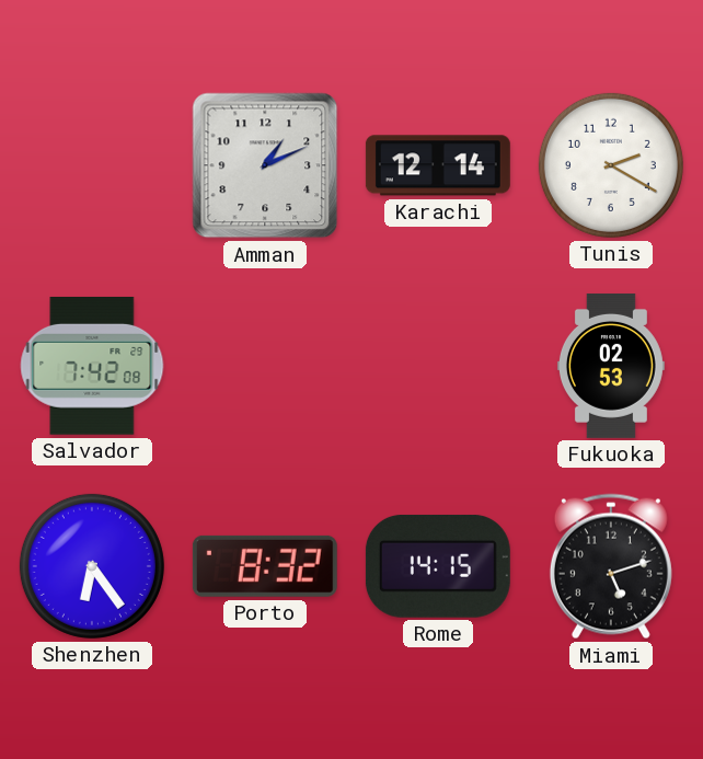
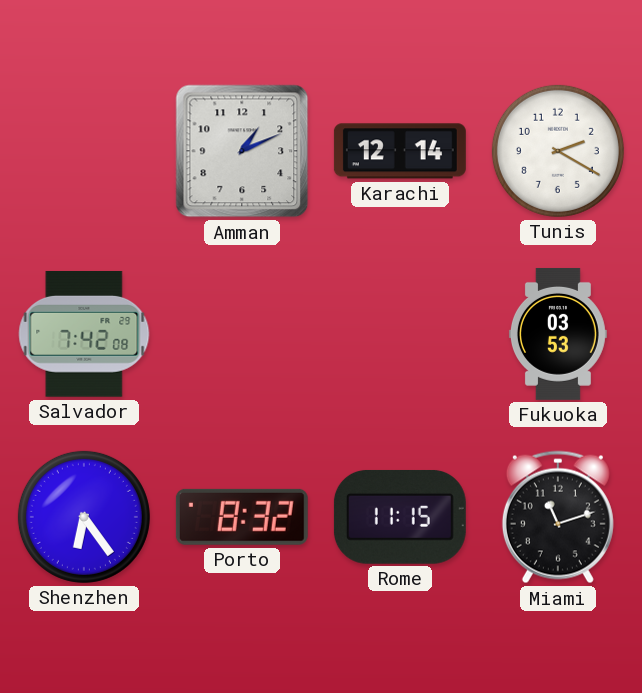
Fukuoka: 02:53 -> 03:53
Rome: 14:15 -> 11:15
Miami: 5:12 -> 11:12
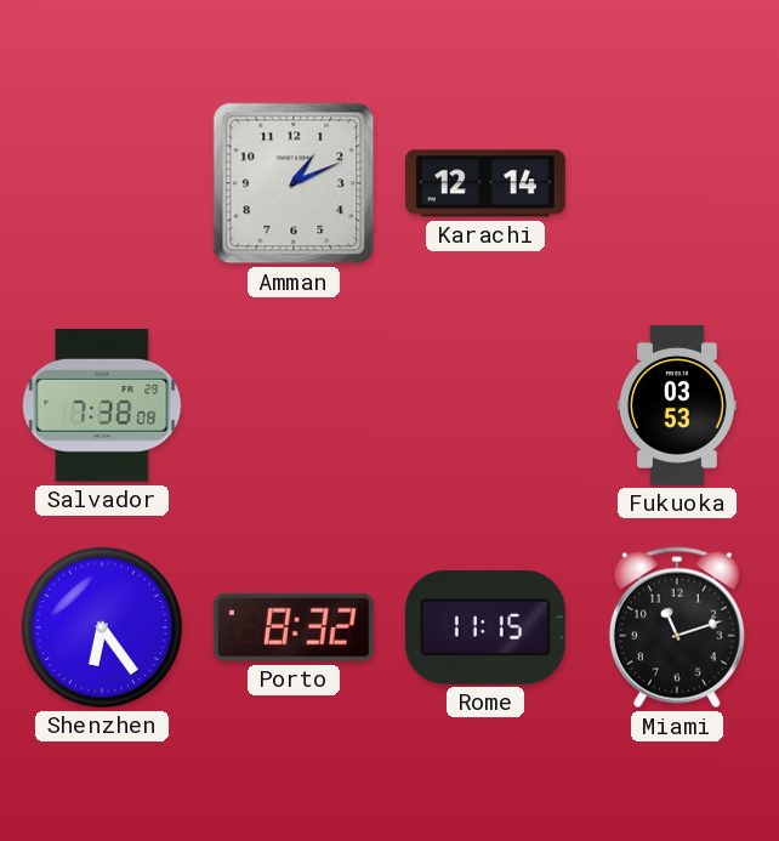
Tunis: 2:20 -> none
Salvador: 7:42 -> 7:38
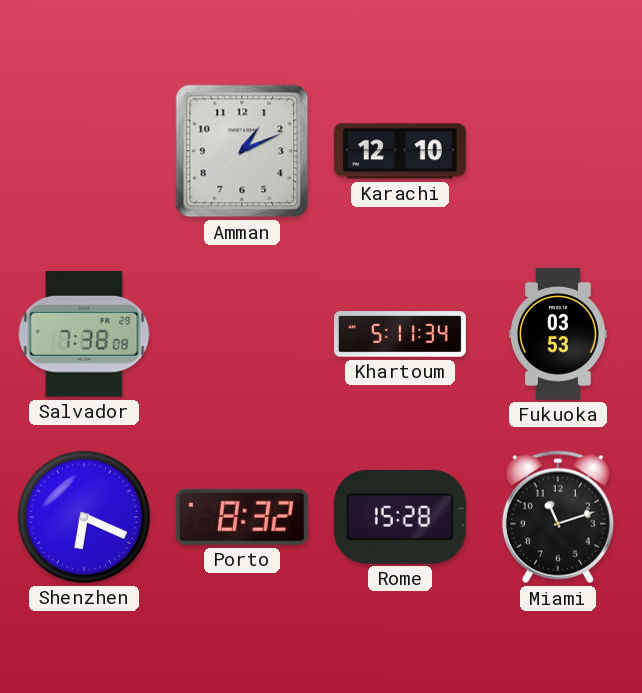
Karachi: 12:14 -> 12:10
Khartoum: none -> 5:11
Shenzhen: 6:24 -> 6:19
Rome: 11:15 -> 15:28
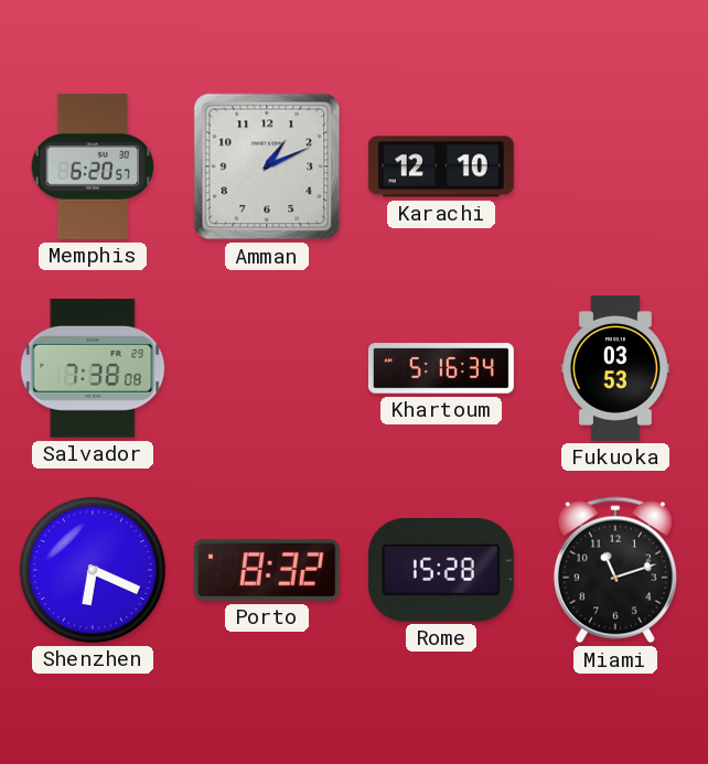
Memphis: none -> 6:20
Khartoum: 5:11 -> 5:16
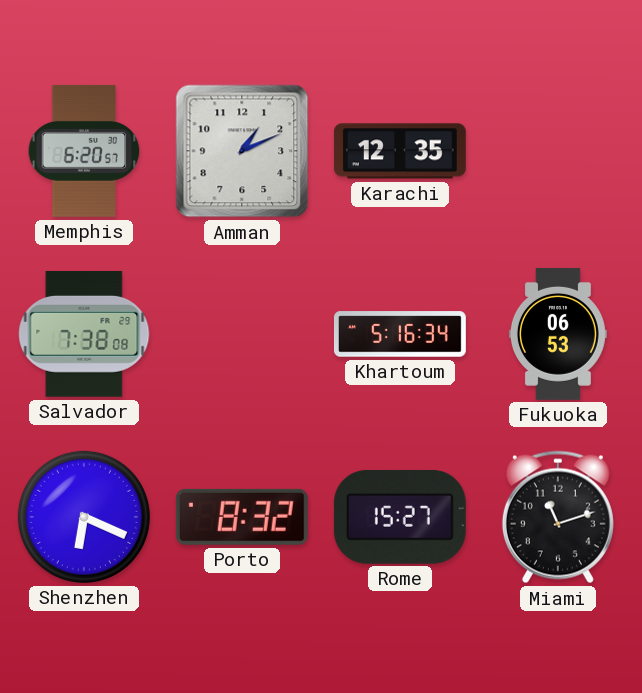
Karachi: 12:10 -> 12:35
Fukuoka: 03:53 -> 06:53
Rome: 15:28 -> 15:27
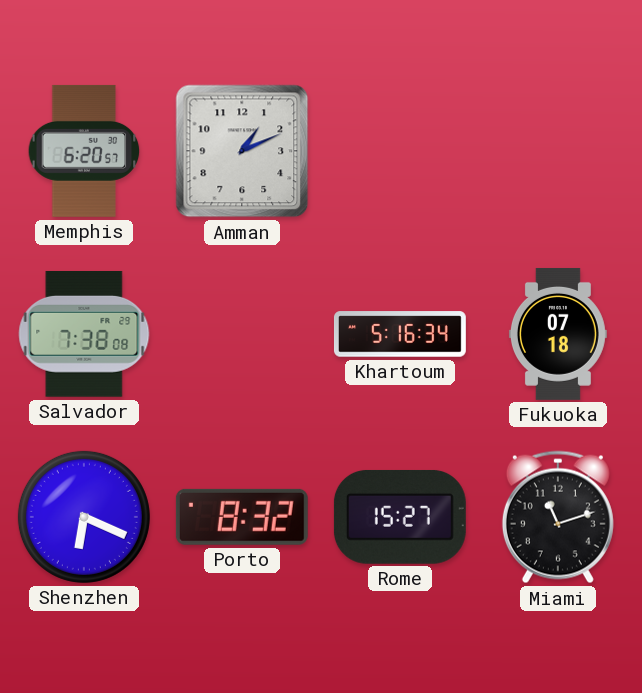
Karachi: 12:35 -> none
Fukuoka: 06:53 -> 07:18
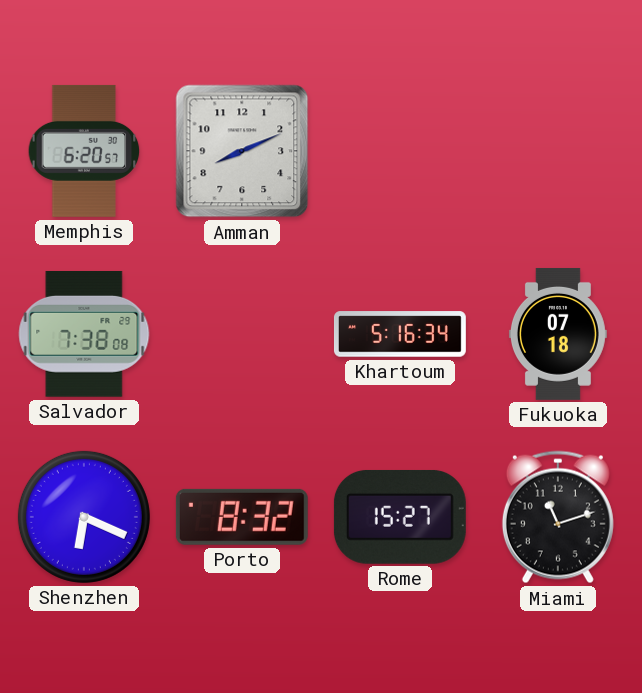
Amman: 1:11 -> 8:11
